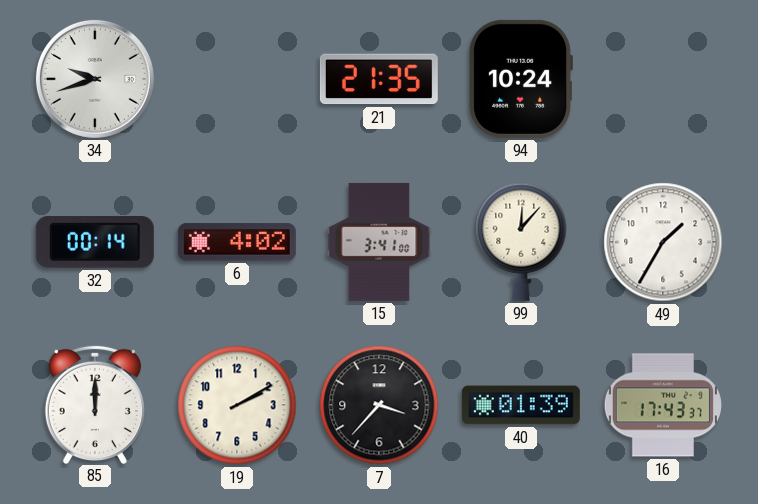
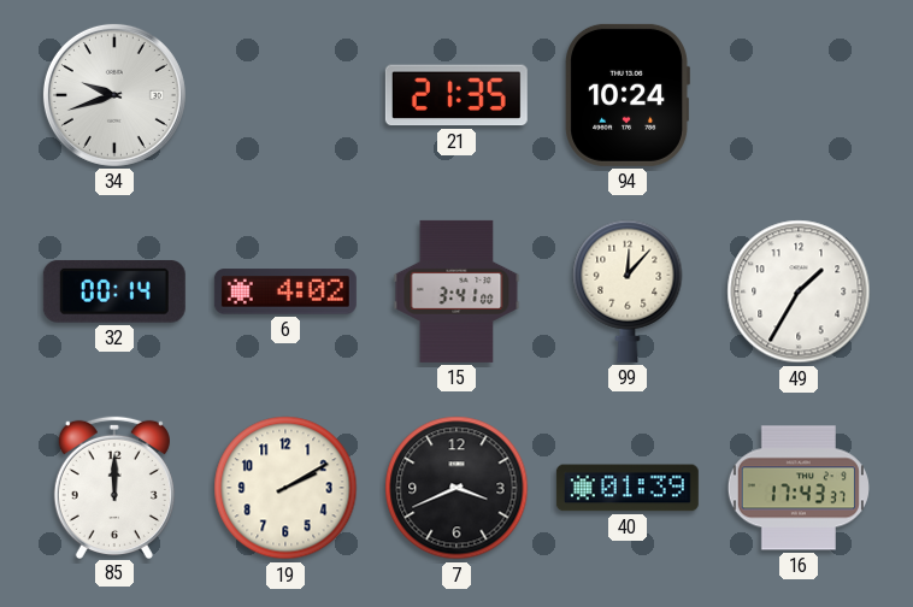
7: 3:37 -> 3:41
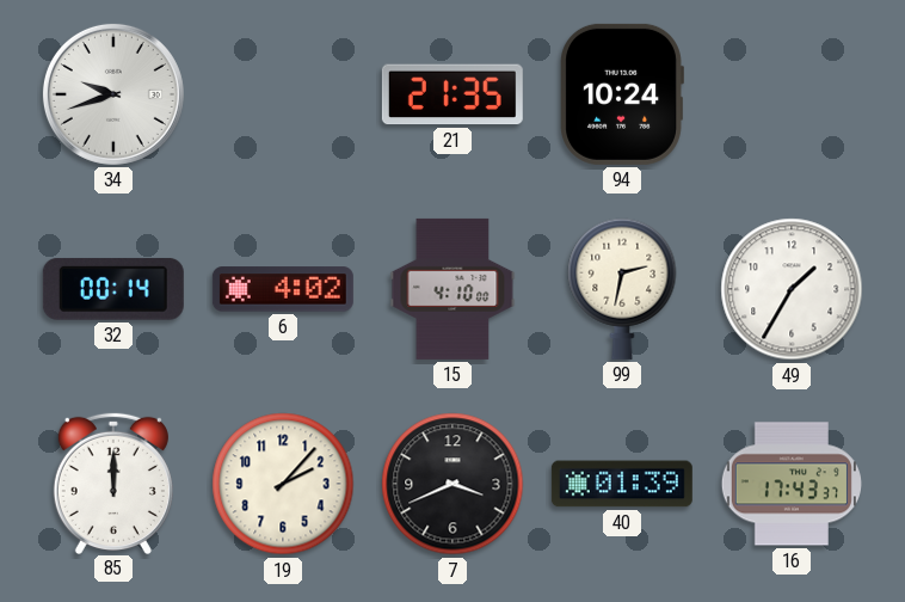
15: 3:41 -> 4:10
99: 12:07 -> 2:32
19: 2:10 -> 2:07
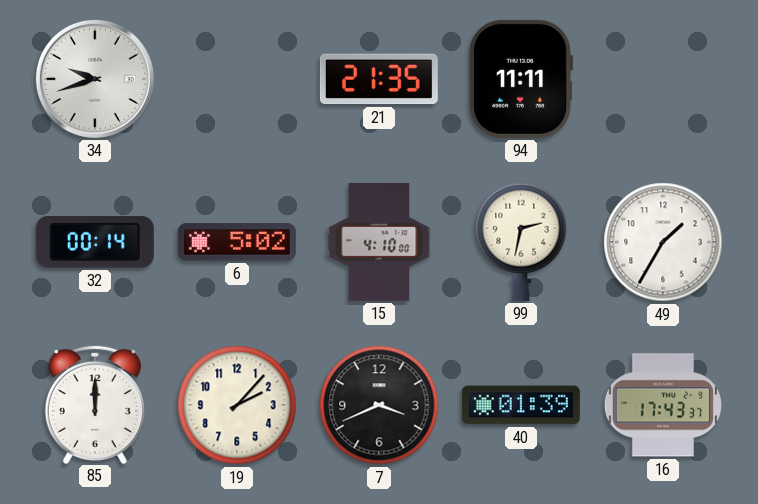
94: 10:24 -> 11:11
6: 4:02 -> 5:02
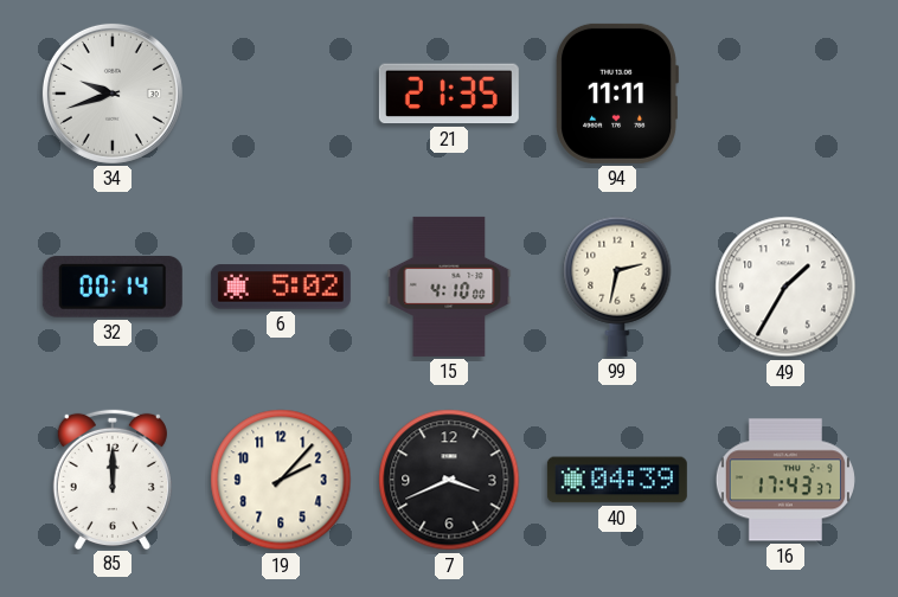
40: 01:39 -> 04:39
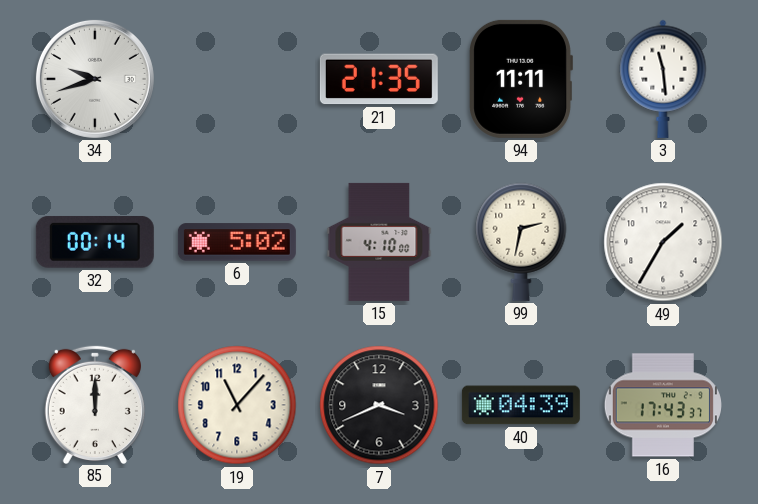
3: none -> 11:29
19: 2:07 -> 11:07
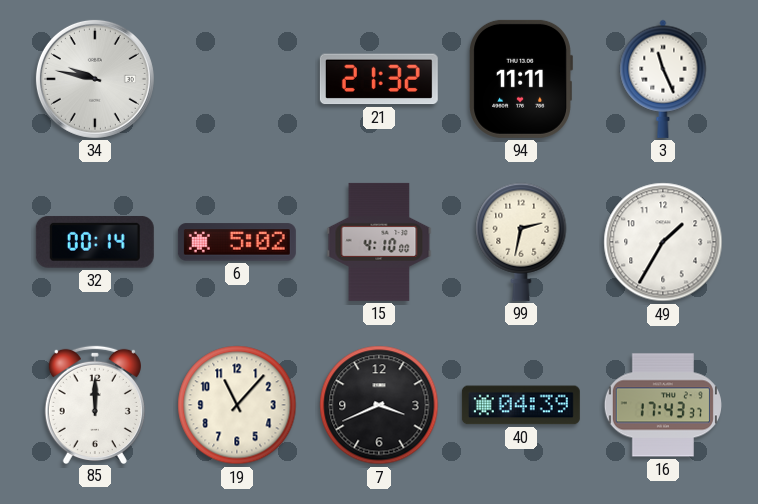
34: 9:42 -> 9:47
21: 21:35 -> 21:32
3: 11:29 -> 11:26
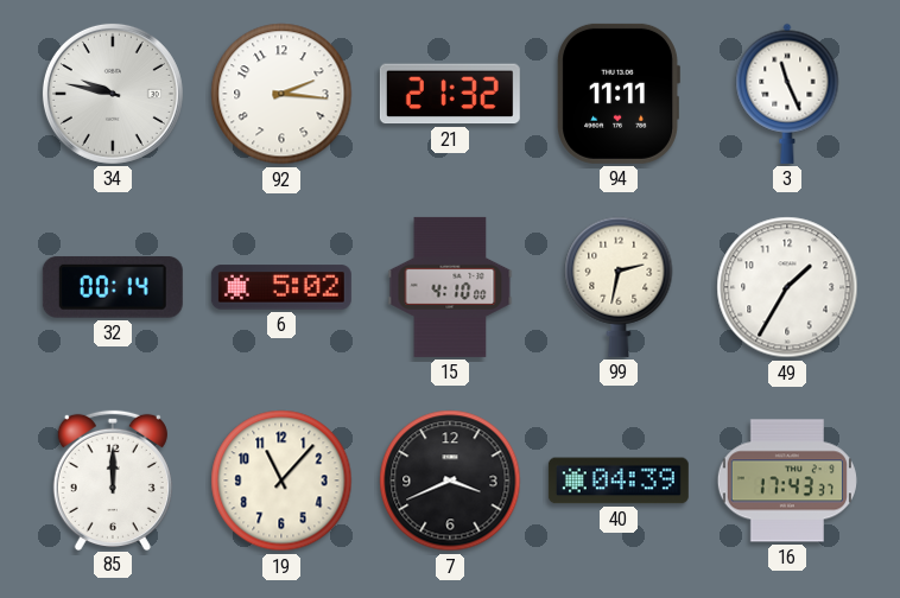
92: none -> 2:16
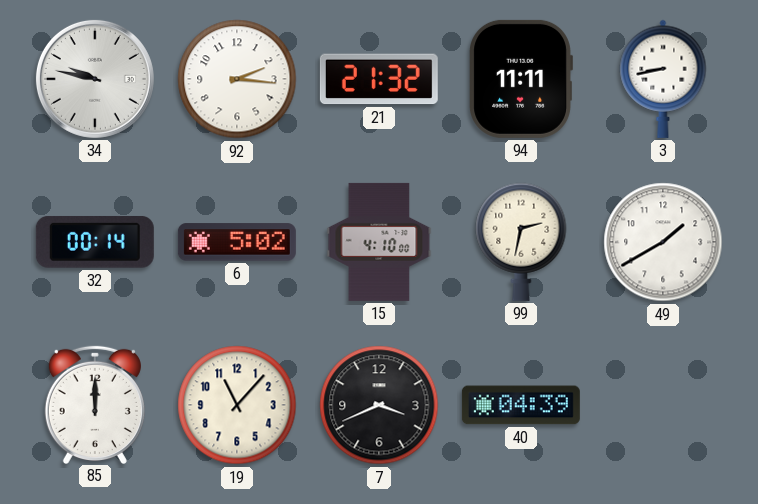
3: 11:26 -> 8:43
49: 1:35 -> 1:40
16: 17:43 -> none
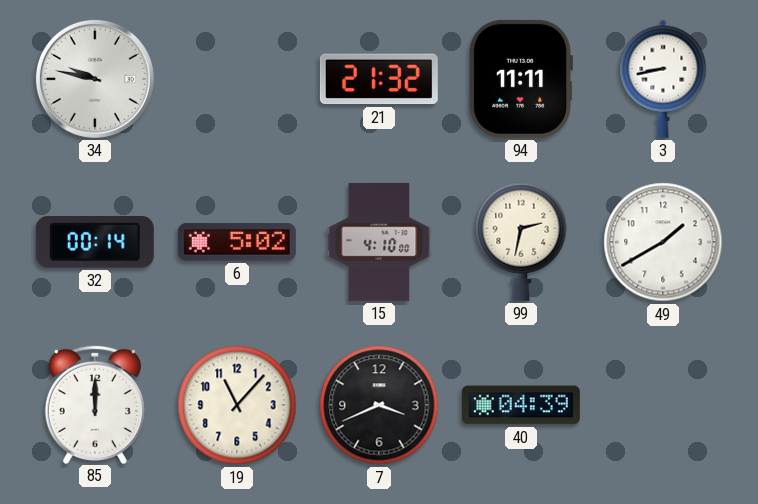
92: 2:16 -> none
